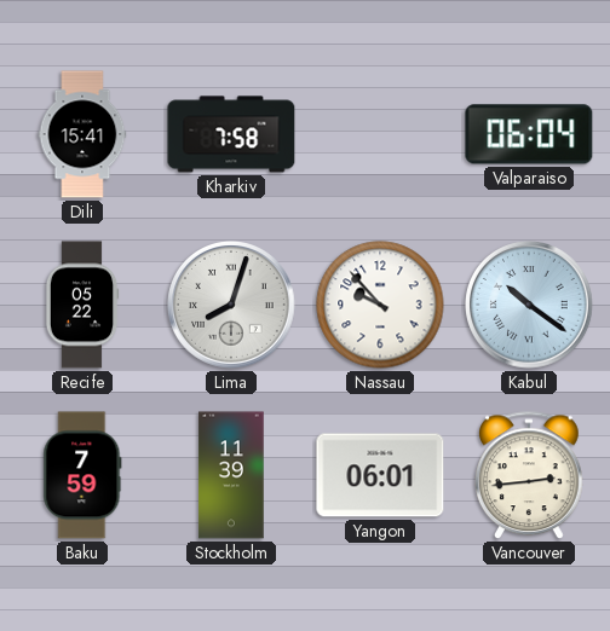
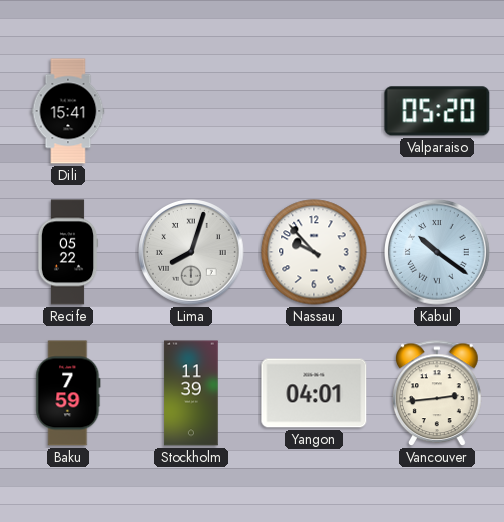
Kharkiv: 7:58 -> none
Valparaiso: 06:04 -> 05:20
Yangon: 06:01 -> 04:01
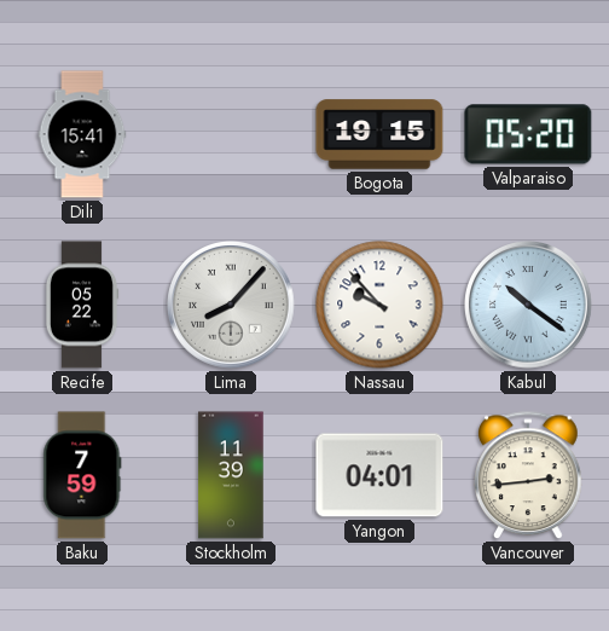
Bogota: none -> 19:15
Lima: 8:03 -> 8:07
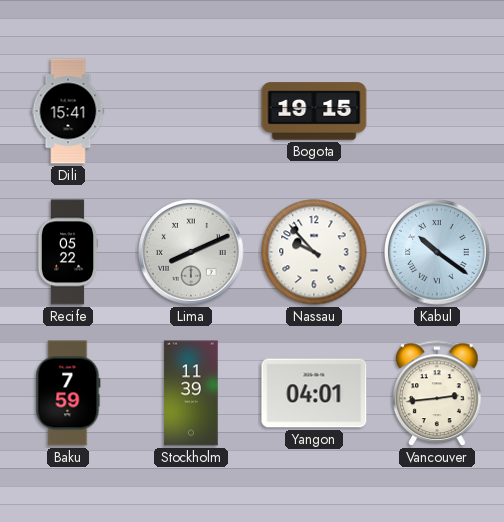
Valparaiso: 05:20 -> none
Lima: 8:07 -> 8:11
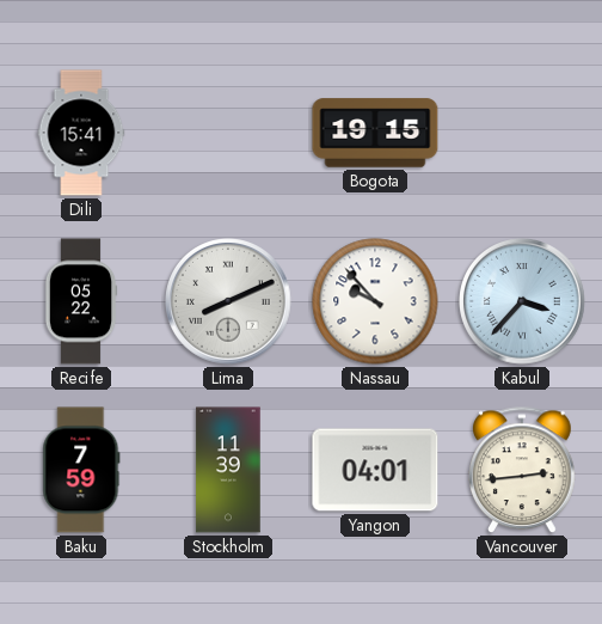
Kabul: 10:21 -> 3:37
